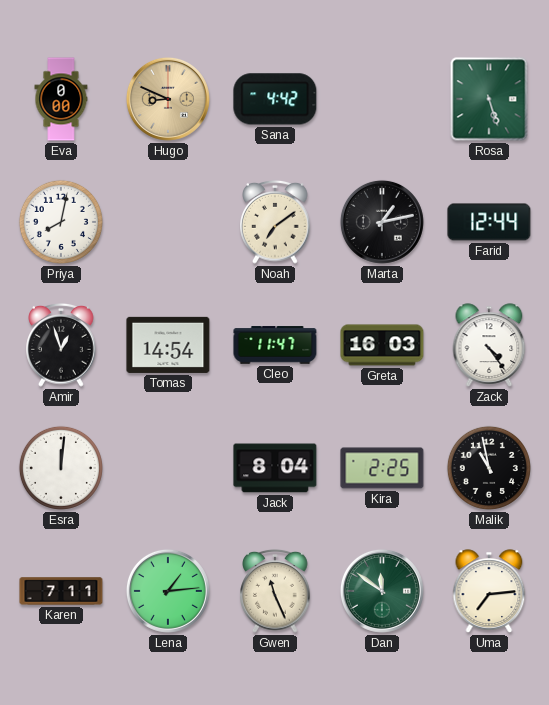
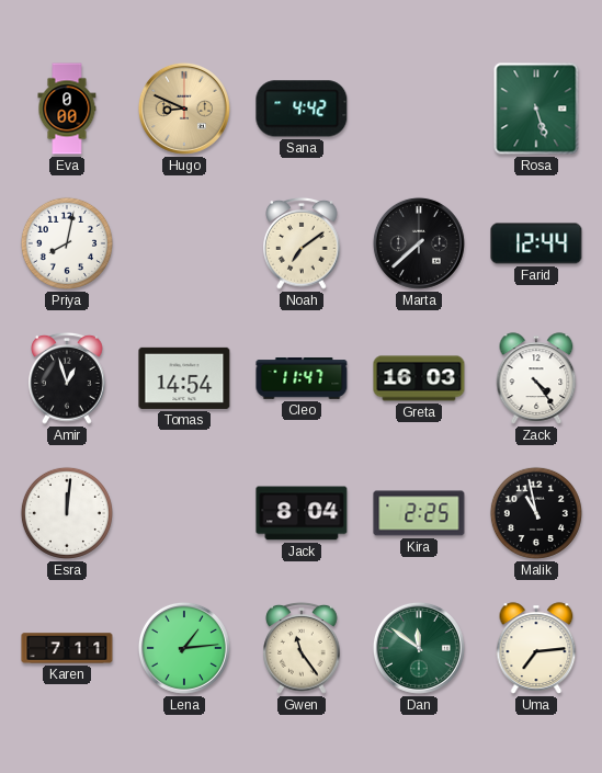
Marta: 1:13 -> 7:38
Gwen: 11:26 -> 11:24
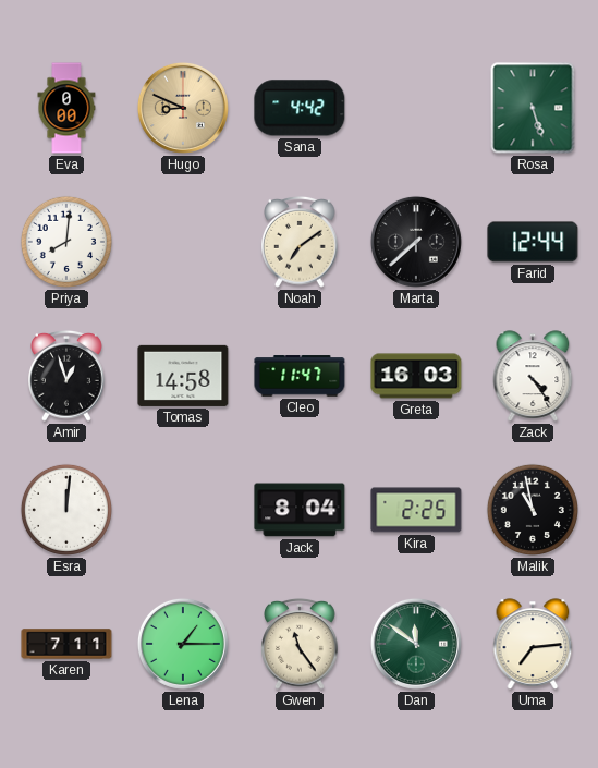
Priya: 8:02 -> 8:01
Tomas: 14:54 -> 14:58
Lena: 1:14 -> 1:15
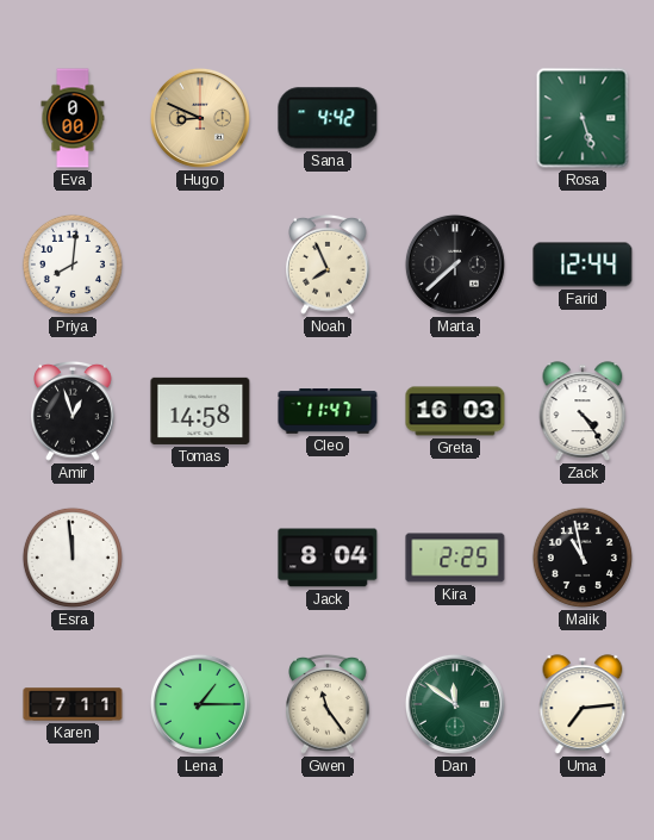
Noah: 7:09 -> 7:56
Esra: 12:01 -> 11:59
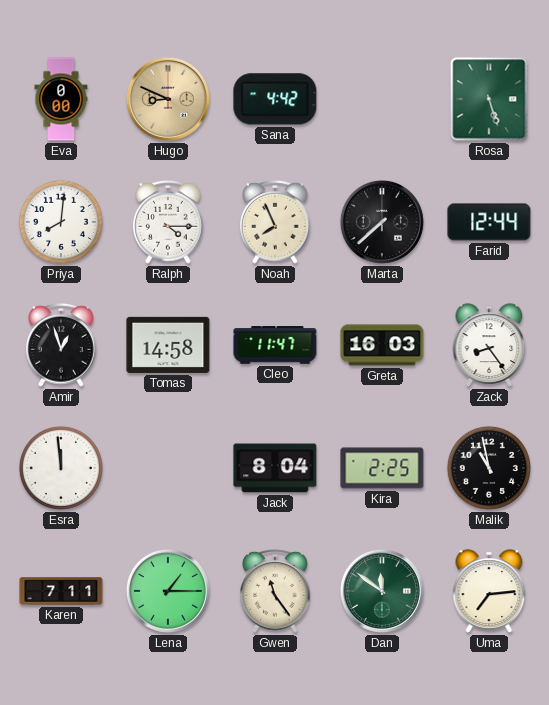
Ralph: none -> 4:15
Zack: 4:24 -> 8:24
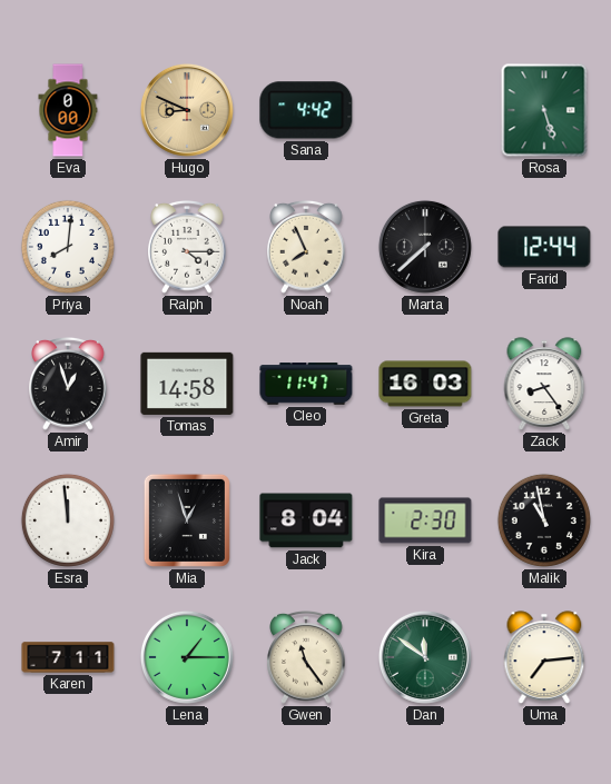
Mia: none -> 12:57
Kira: 2:25 -> 2:30
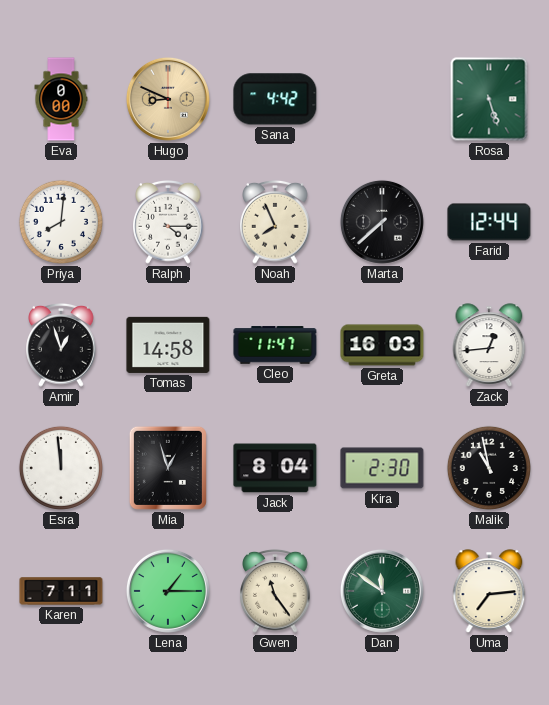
Zack: 8:24 -> 12:44
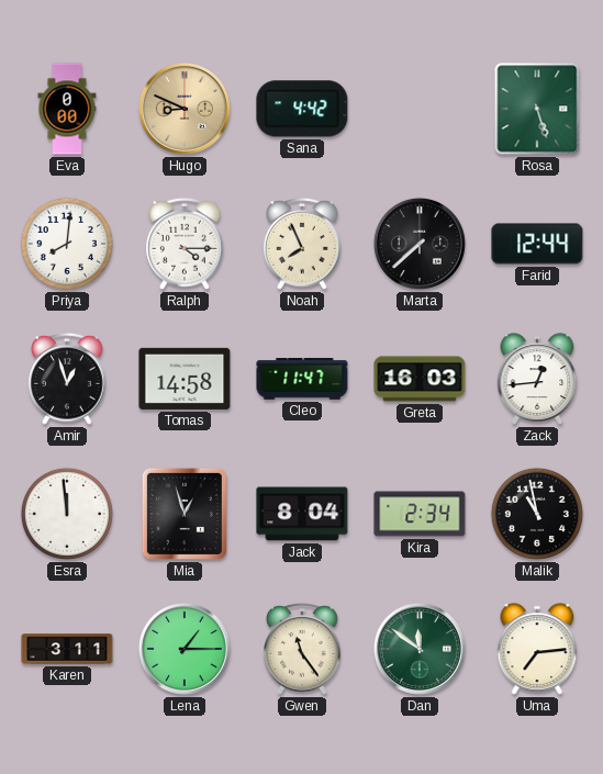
Kira: 2:30 -> 2:34
Karen: 7:11 -> 3:11
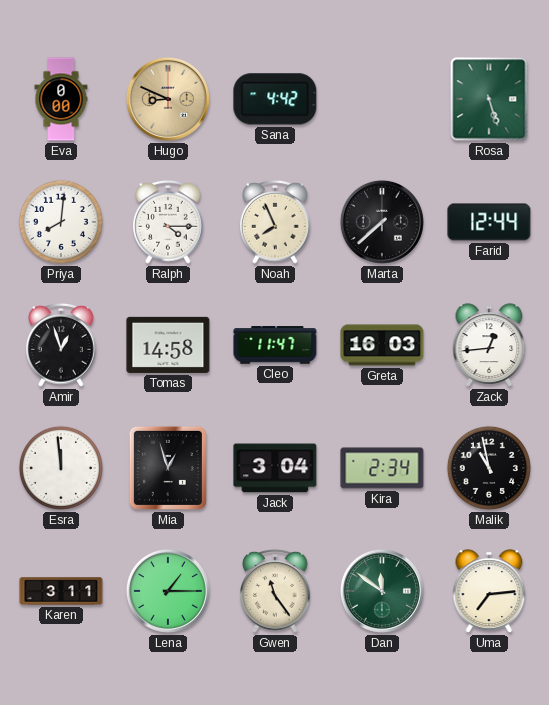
Jack: 8:04 -> 3:04
